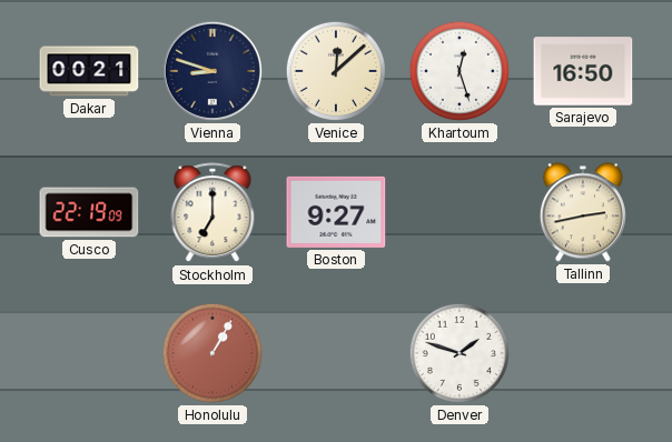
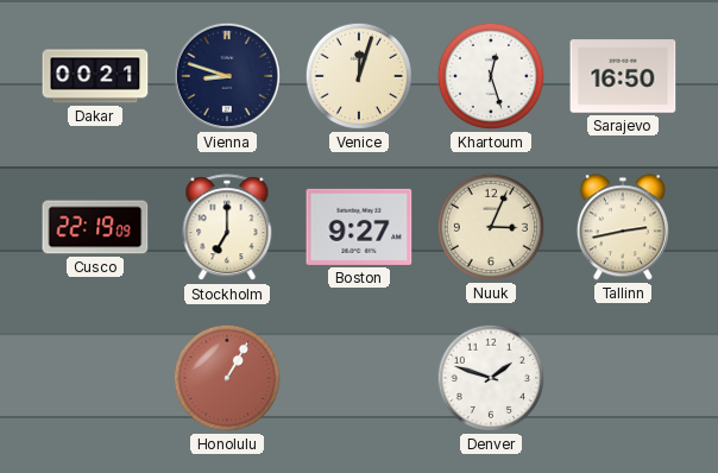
Venice: 12:08 -> 12:03
Nuuk: none -> 3:04
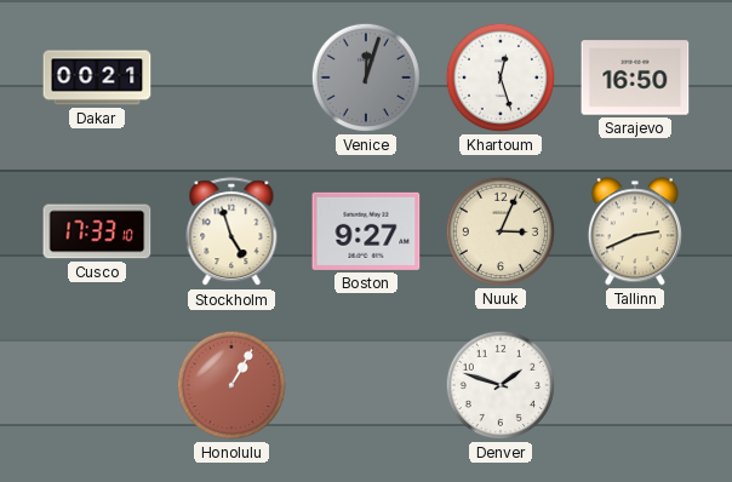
Vienna: 8:48 -> none
Venice dial: cream -> grey
Cusco: 22:19 -> 17:33
Stockholm: 7:00 -> 4:57
Tallinn: 2:43 -> 2:41
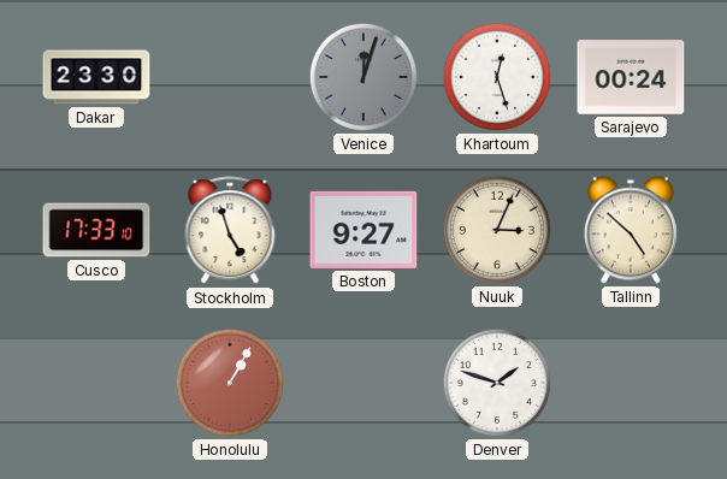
Dakar: 00:21 -> 23:30
Sarajevo: 16:50 -> 00:24
Tallinn: 2:41 -> 4:52
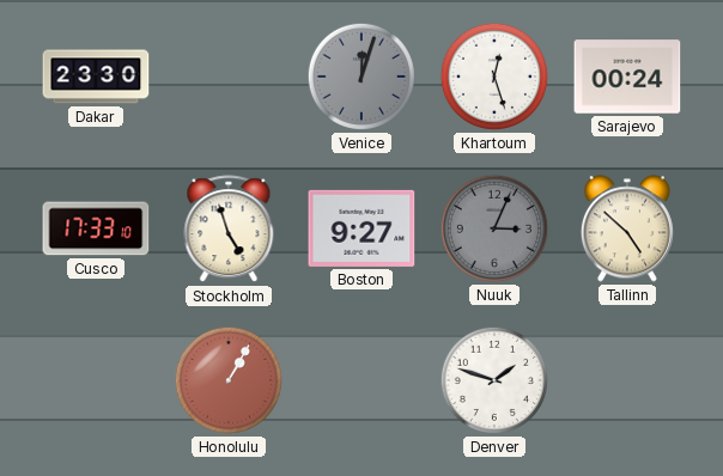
Nuuk dial: cream -> grey
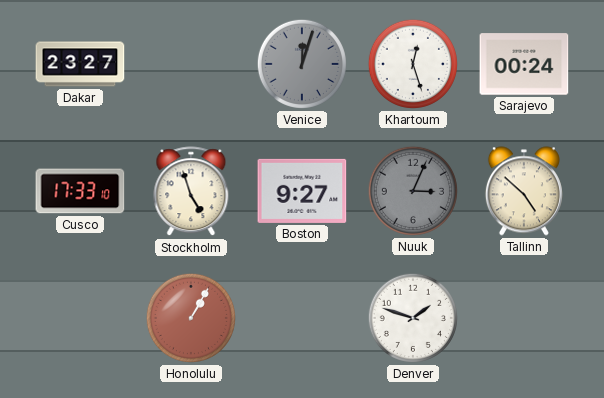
Dakar: 23:30 -> 23:27
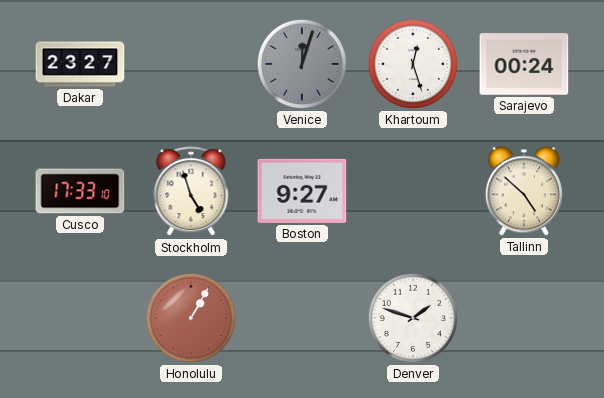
Nuuk: 3:04 -> none
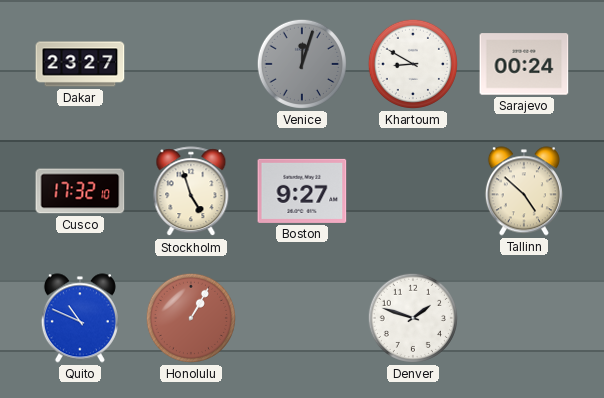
Khartoum: 12:27 -> 8:50
Cusco: 17:33 -> 17:32
Quito: none -> 10:49
